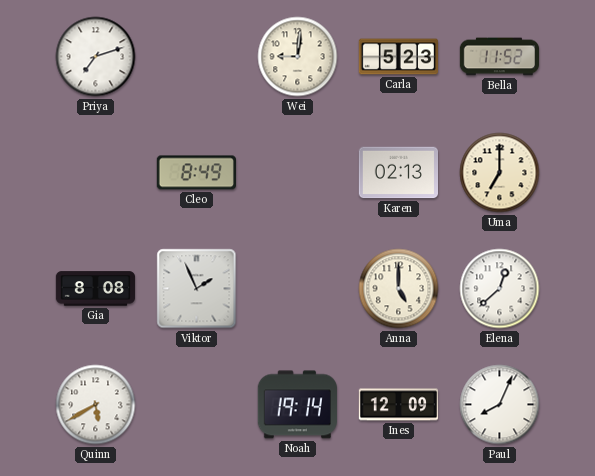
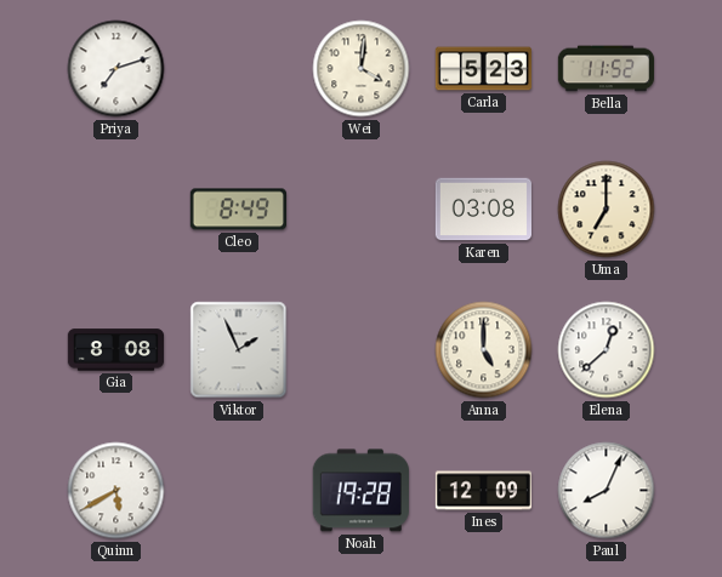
Wei: 9:01 -> 4:01
Karen: 02:13 -> 03:08
Noah: 19:14 -> 19:28
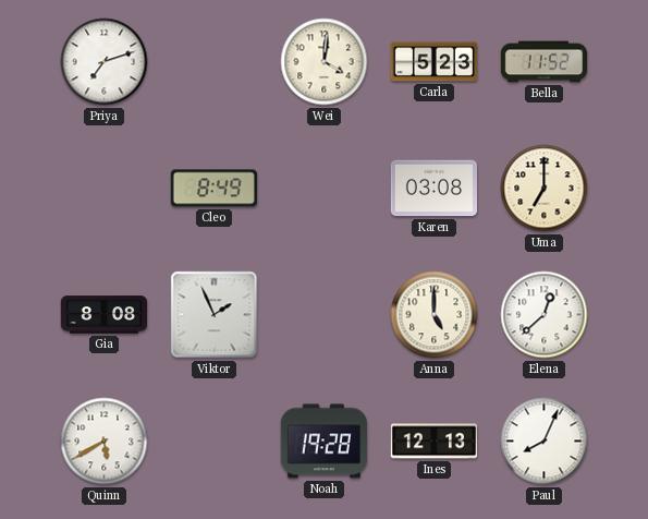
Ines: 12:09 -> 12:13
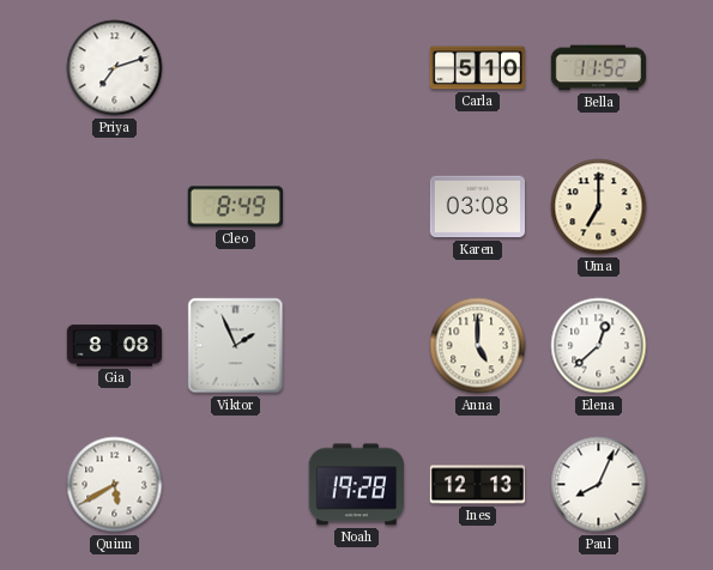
Wei: 4:01 -> none
Carla: 5:23 -> 5:10
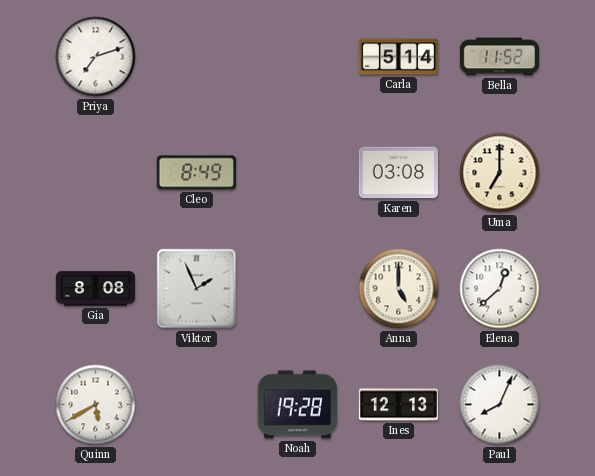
Carla: 5:10 -> 5:14
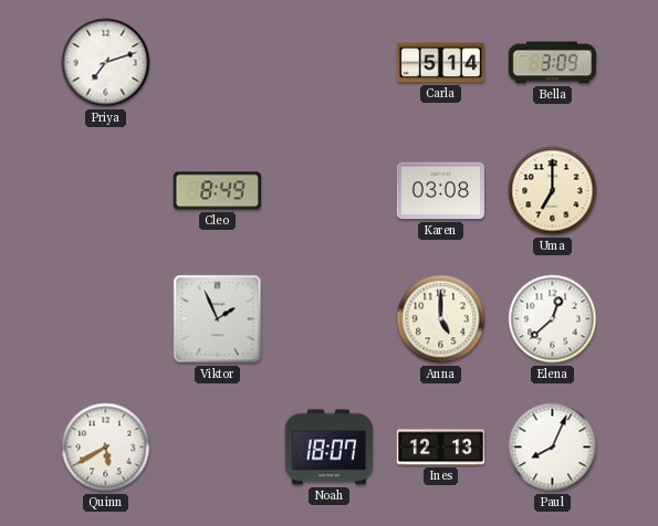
Bella: 11:52 -> 3:09
Gia: 8:08 -> none
Noah: 19:28 -> 18:07
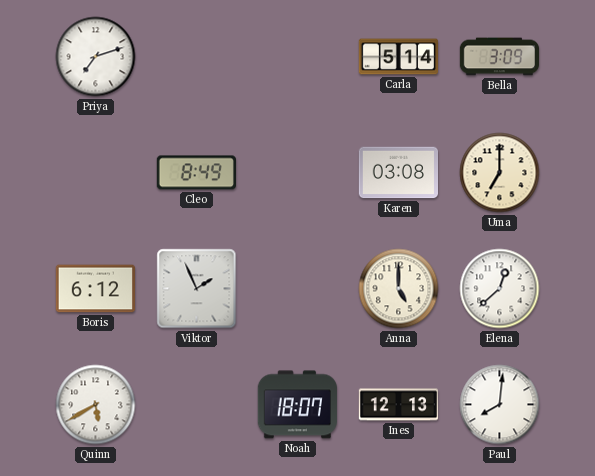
Boris: none -> 6:12
Paul: 8:04 -> 8:01
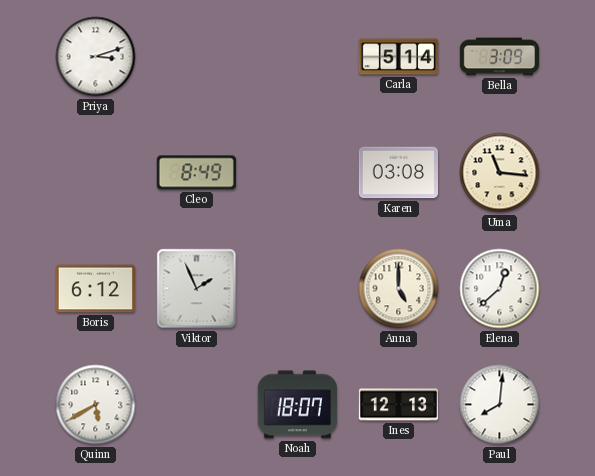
Priya: 7:12 -> 3:12
Uma: 7:00 -> 11:16
